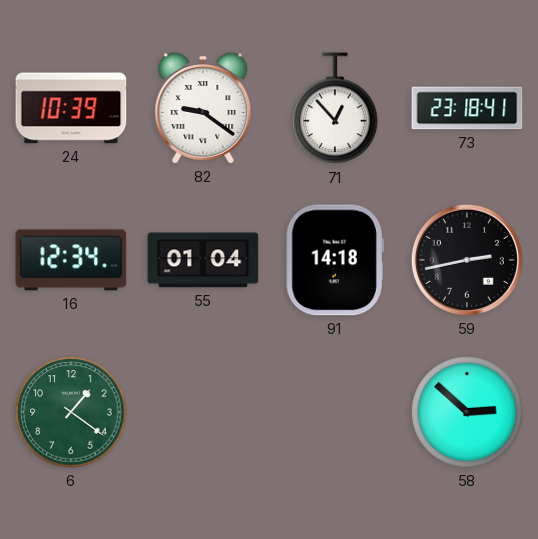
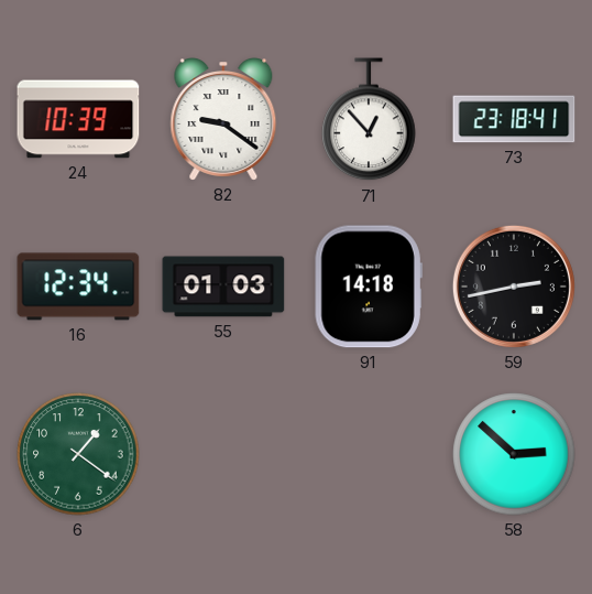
55: 01:04 -> 01:03
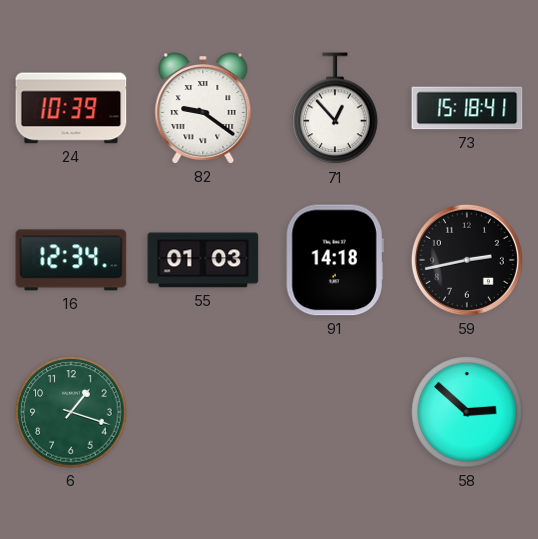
73: 23:18 -> 15:18
6: 1:21 -> 1:18
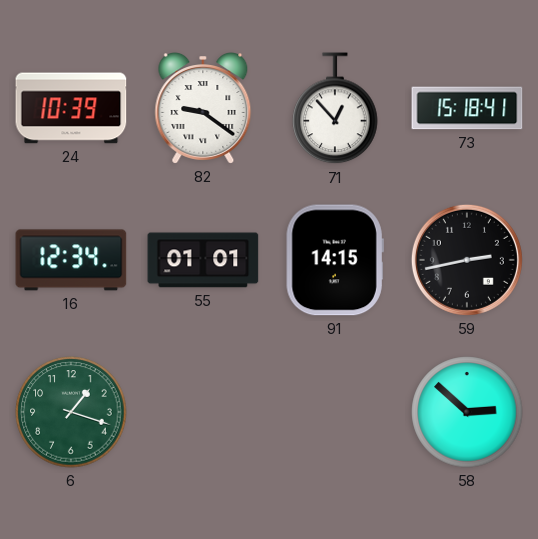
55: 01:03 -> 01:01
91: 14:18 -> 14:15
